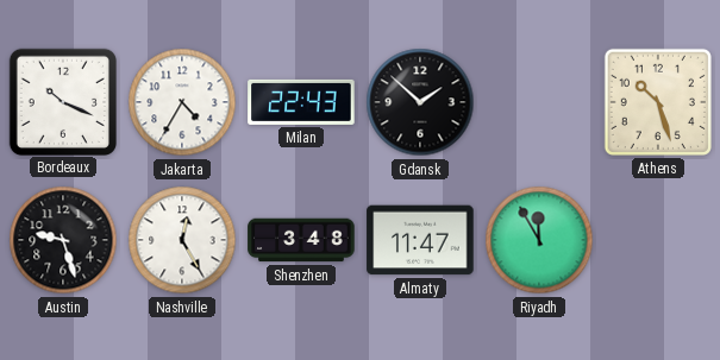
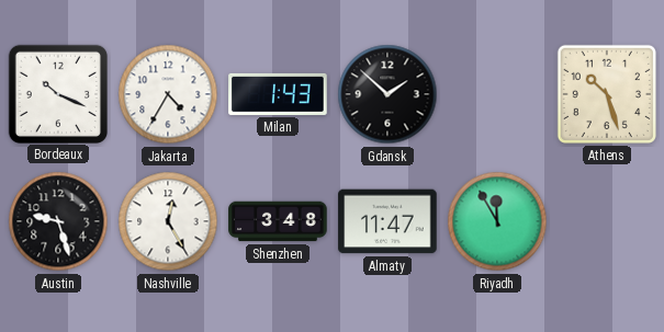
Milan: 22:43 -> 1:43
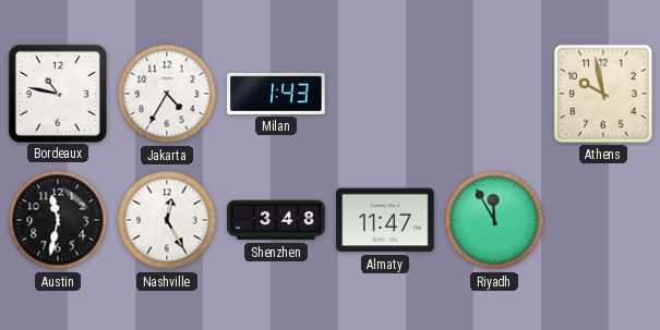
Bordeaux: 10:19 -> 10:47
Gdansk: 1:52 -> none
Athens: 10:27 -> 9:58
Austin: 9:27 -> 11:32
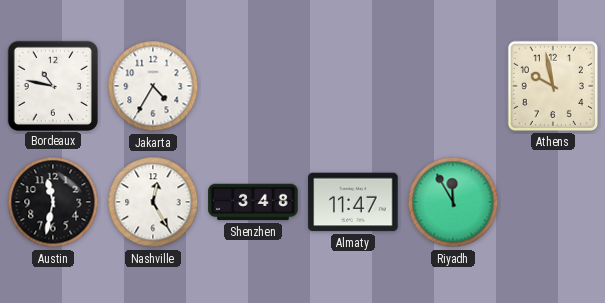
Milan: 1:43 -> none
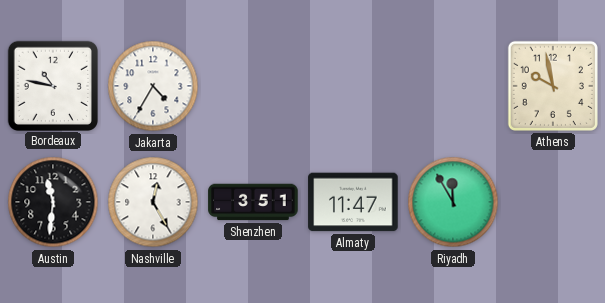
Austin: 11:32 -> 11:31
Shenzhen: 3:48 -> 3:51
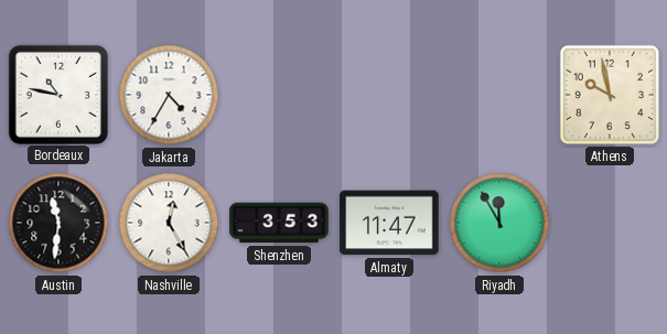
Shenzhen: 3:51 -> 3:53
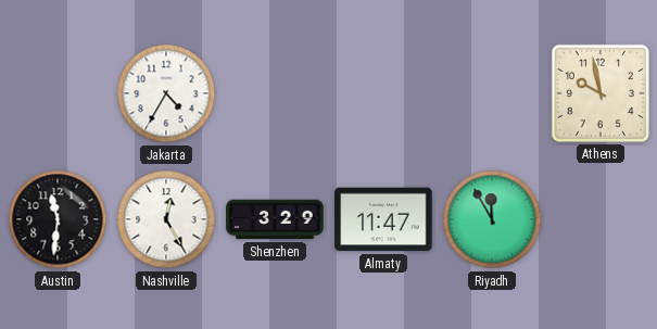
Bordeaux: 10:47 -> none
Shenzhen: 3:53 -> 3:29
